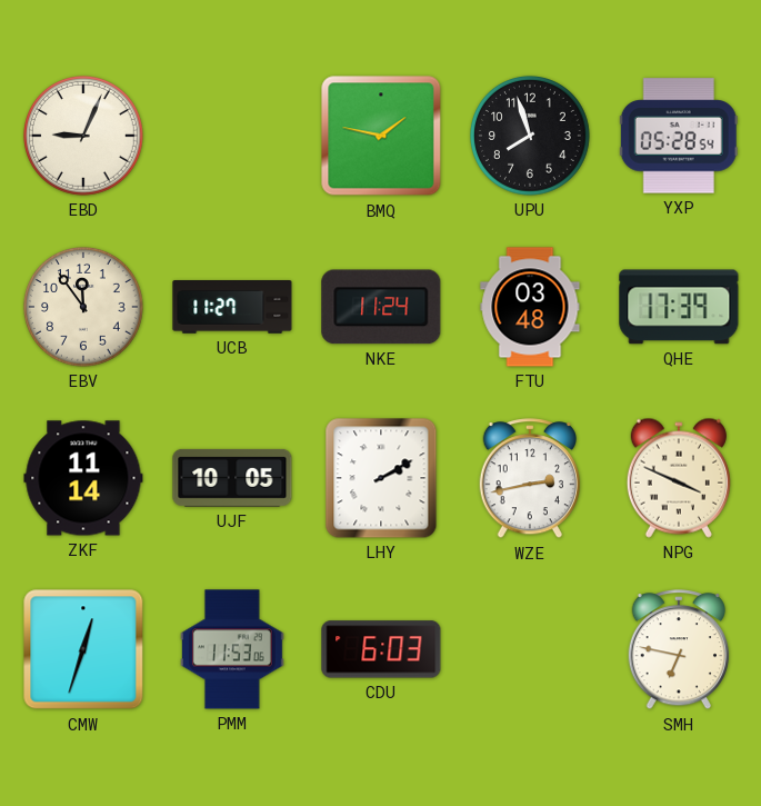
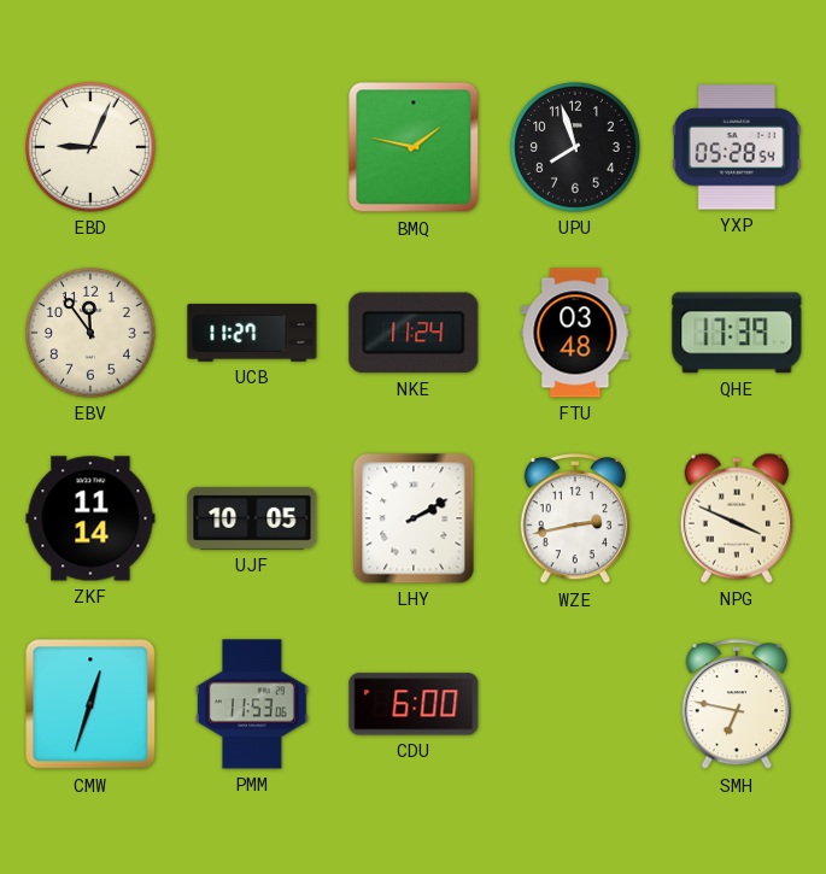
CDU: 6:03 -> 6:00
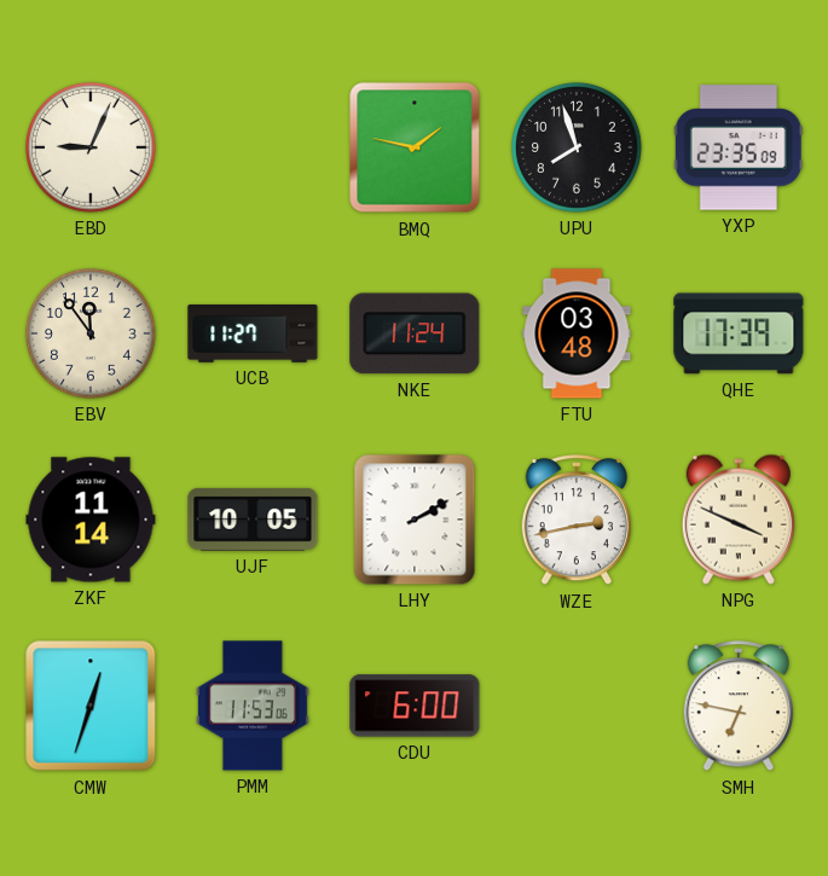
YXP: 05:28 -> 23:35
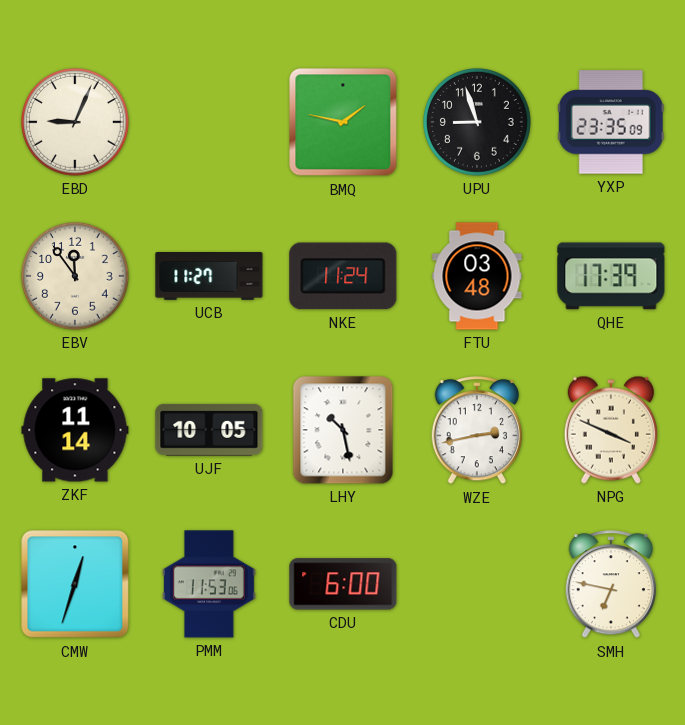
UPU: 7:57 -> 8:57
LHY: 2:10 -> 10:28
